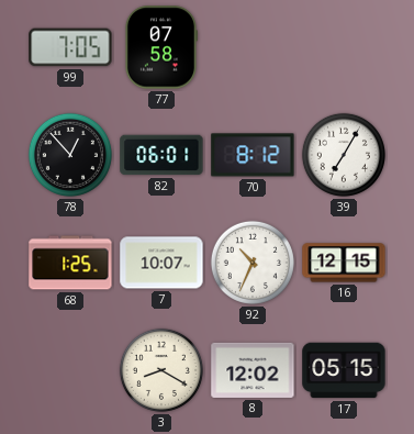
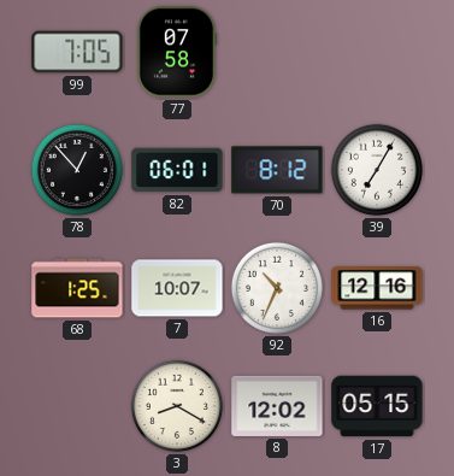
16: 12:15 -> 12:16
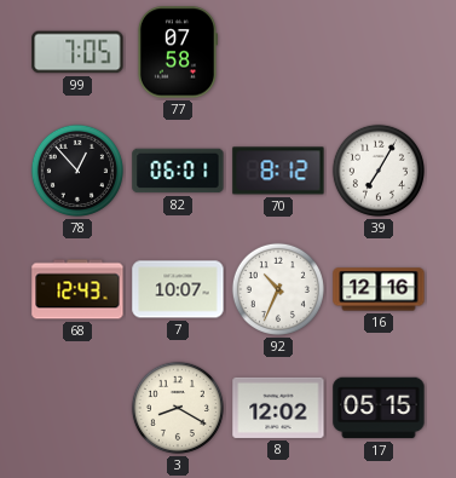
68: 1:25 -> 12:43
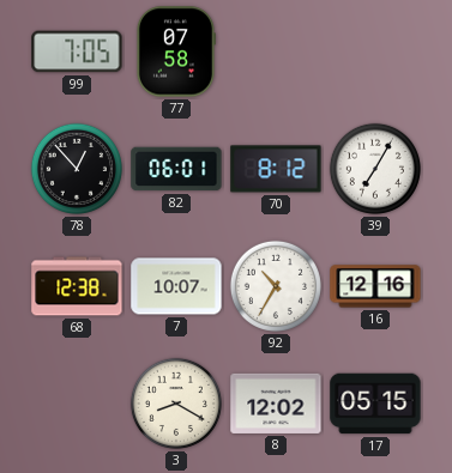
68: 12:43 -> 12:38
92: 10:34 -> 10:35
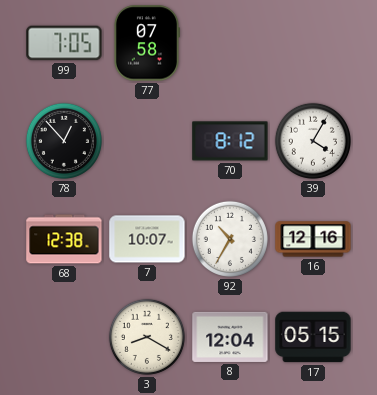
82: 06:01 -> none
39: 7:05 -> 4:05
8: 12:02 -> 12:04
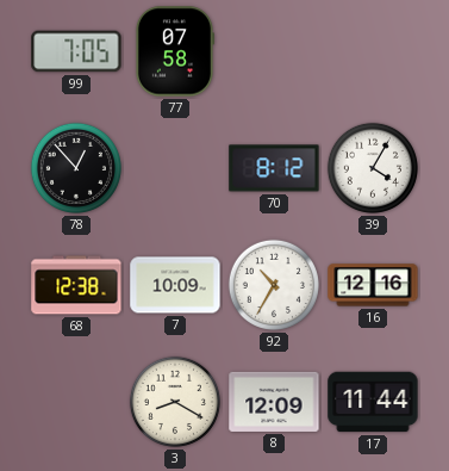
7: 10:07 -> 10:09
8: 12:04 -> 12:09
17: 05:15 -> 11:44
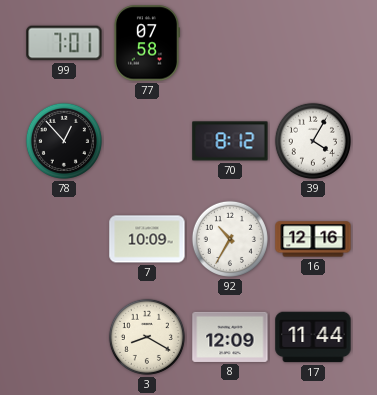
99: 7:05 -> 7:01
68: 12:38 -> none
